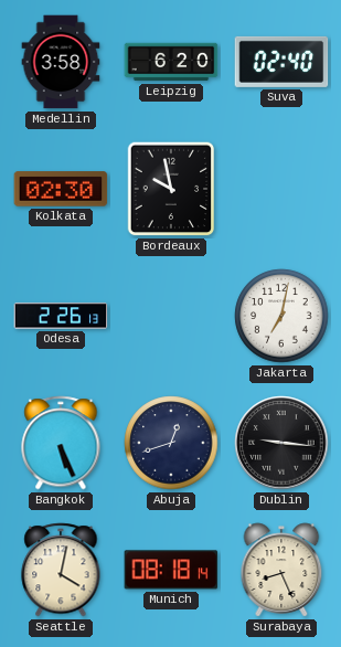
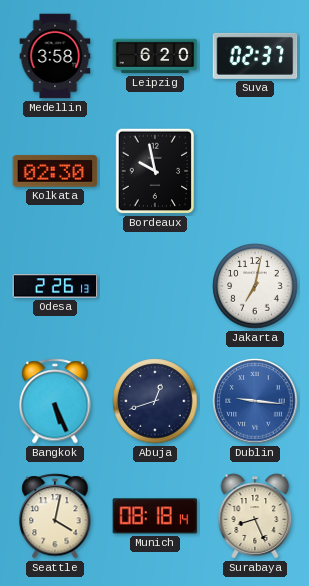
Suva: 02:40 -> 02:37
Dublin dial: black -> blue
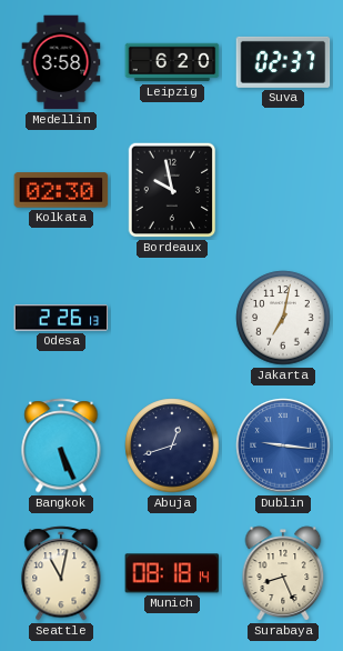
Seattle: 4:02 -> 11:02
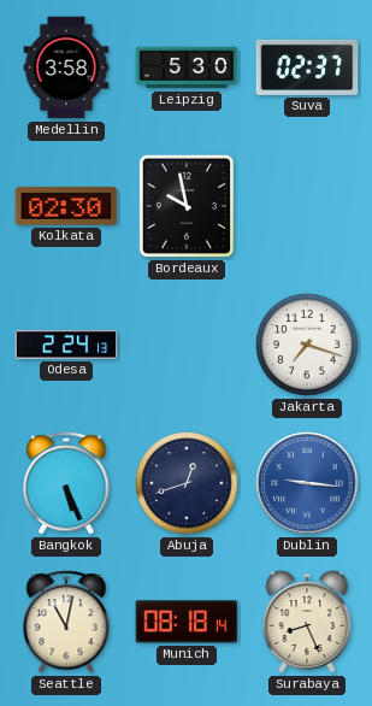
Leipzig: 6:20 -> 5:30
Odesa: 2:26 -> 2:24
Jakarta: 7:02 -> 7:18
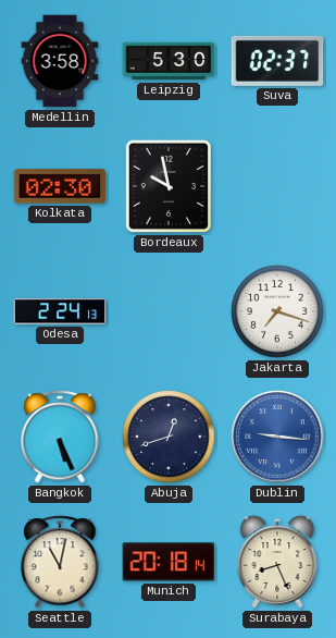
Munich: 08:18 -> 20:18
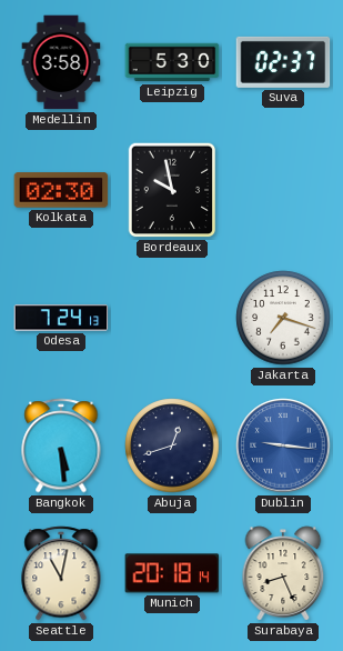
Odesa: 2:24 -> 7:24
Bangkok: 5:26 -> 5:29
